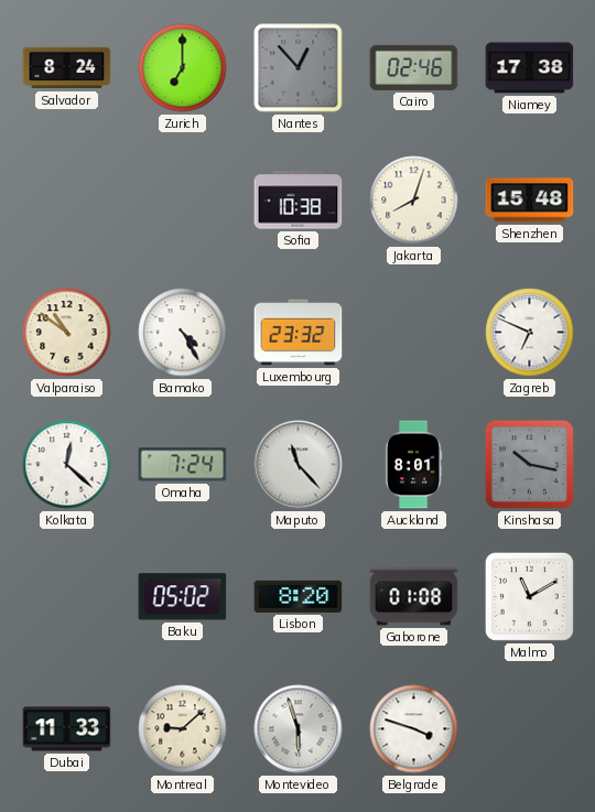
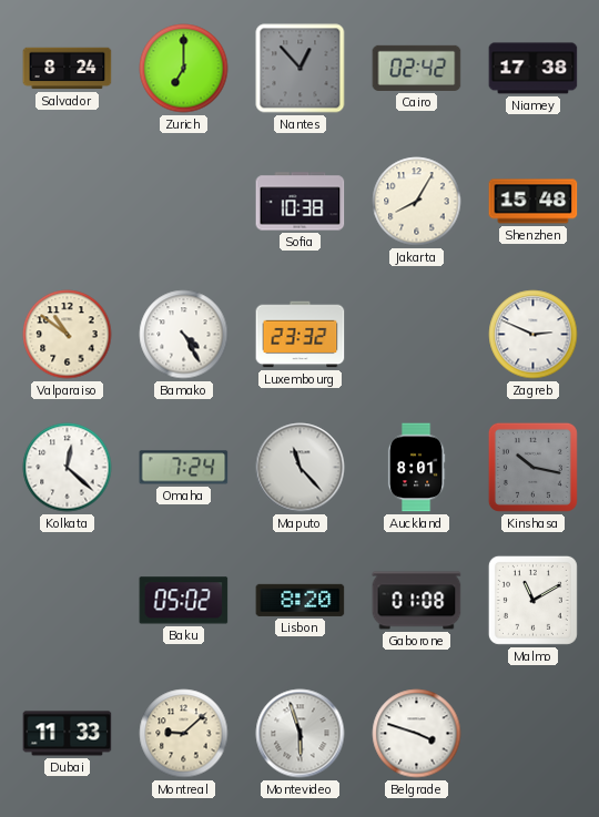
Cairo: 02:46 -> 02:42
Jakarta: 8:03 -> 8:05
Zagreb: 6:49 -> 2:49
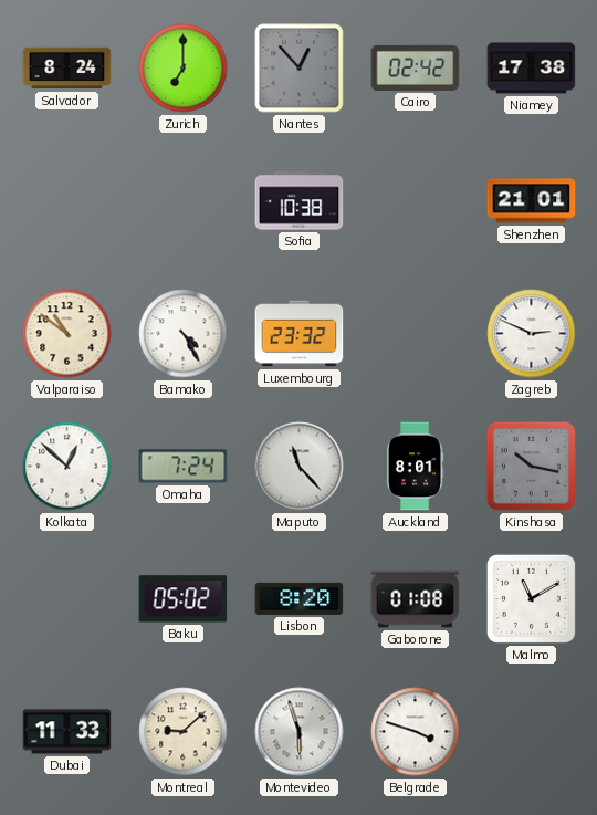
Jakarta: 8:05 -> none
Shenzhen: 15:48 -> 21:01
Kolkata: 12:22 -> 12:52
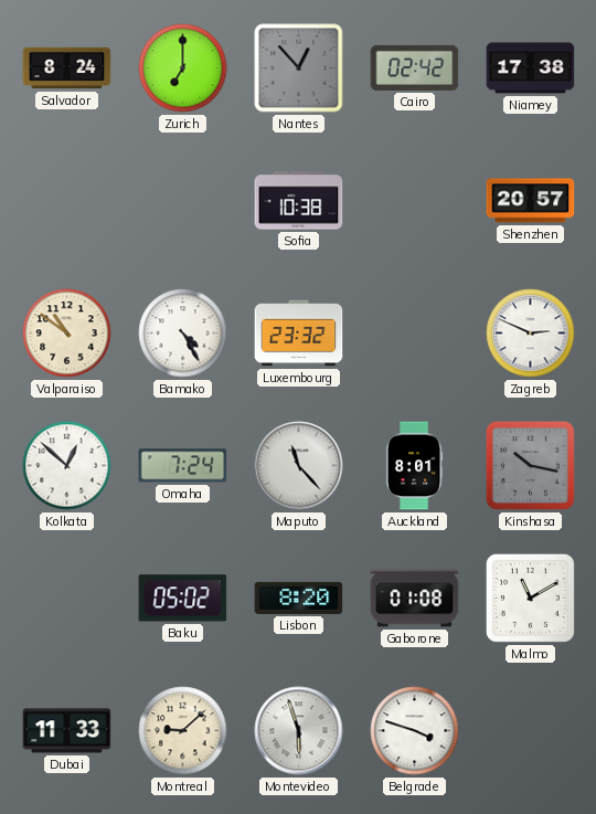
Shenzhen: 21:01 -> 20:57
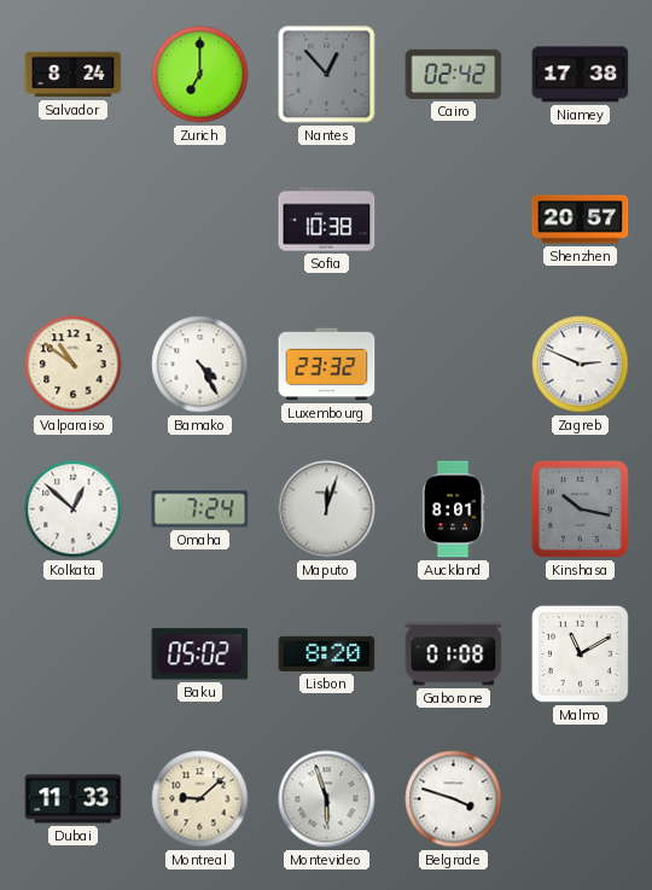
Maputo: 11:23 -> 12:03
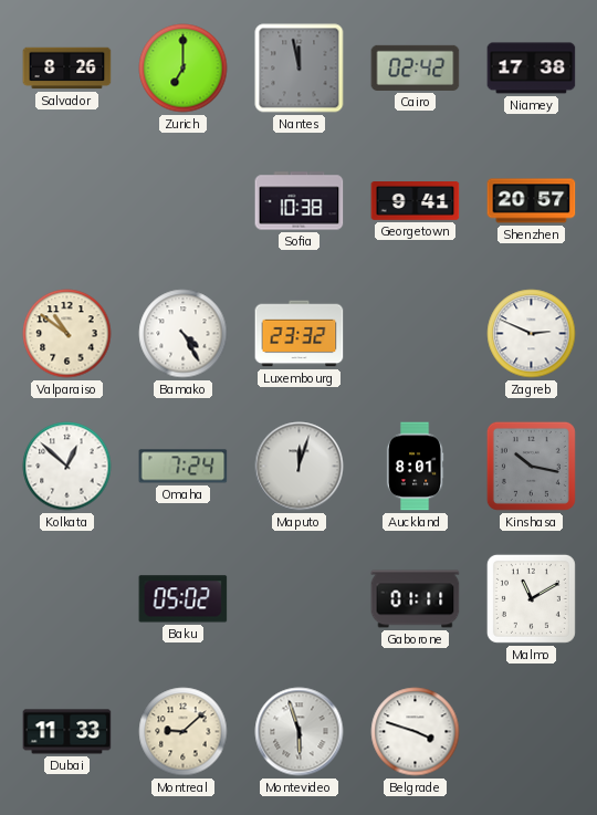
Salvador: 8:24 -> 8:26
Nantes: 12:53 -> 11:58
Georgetown: none -> 9:41
Lisbon: 8:20 -> none
Gaborone: 01:08 -> 01:11
